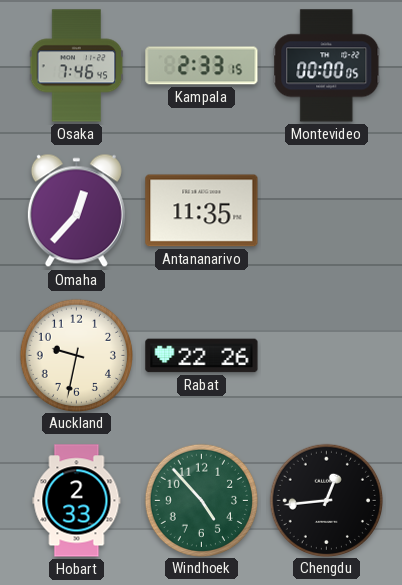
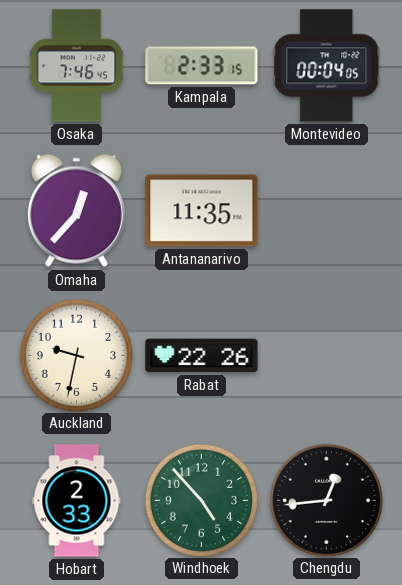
Montevideo: 00:00 -> 00:04
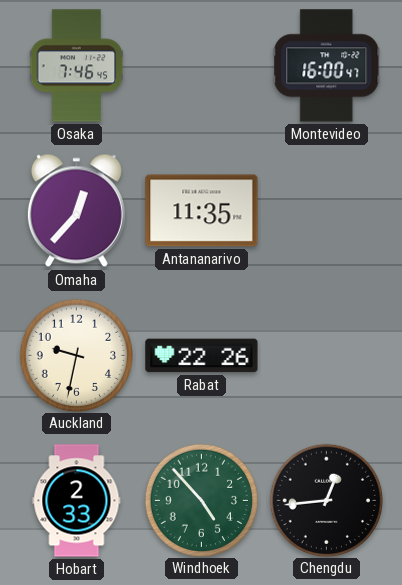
Kampala: 2:33 -> none
Montevideo: 00:04 -> 16:00
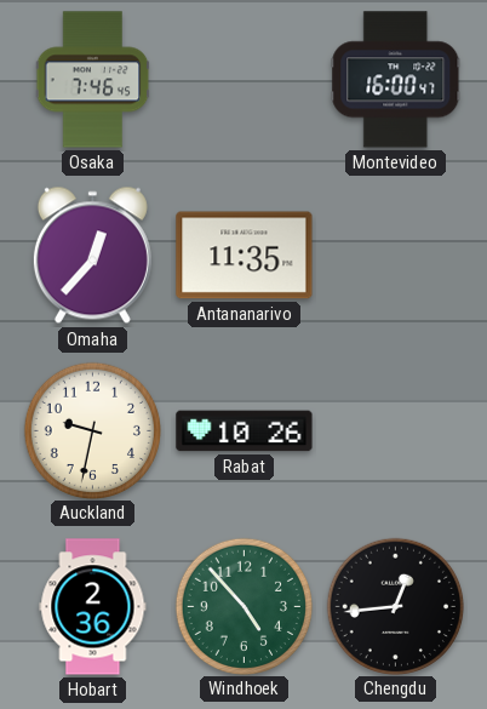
Rabat: 22:26 -> 10:26
Hobart: 2:33 -> 2:36
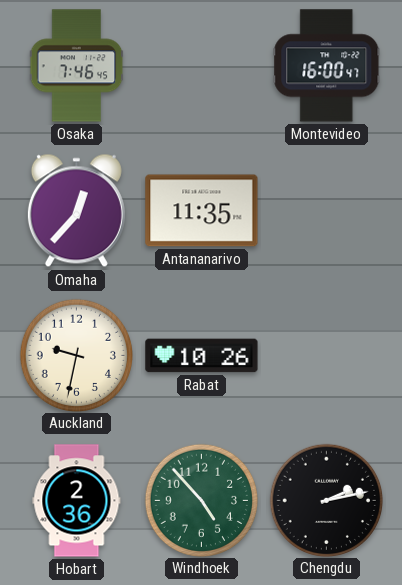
Chengdu: 12:44 -> 2:13
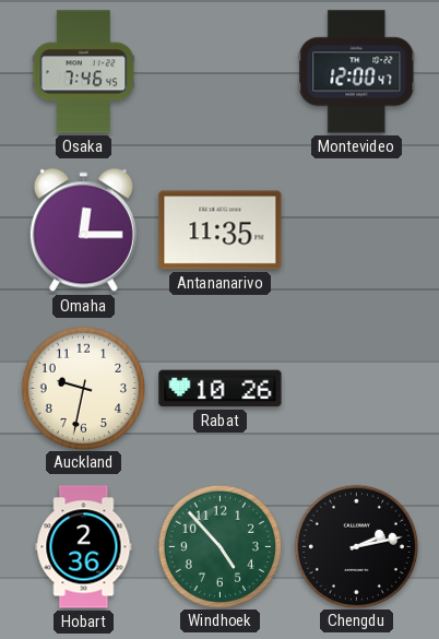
Montevideo: 16:00 -> 12:00
Omaha: 12:37 -> 12:15
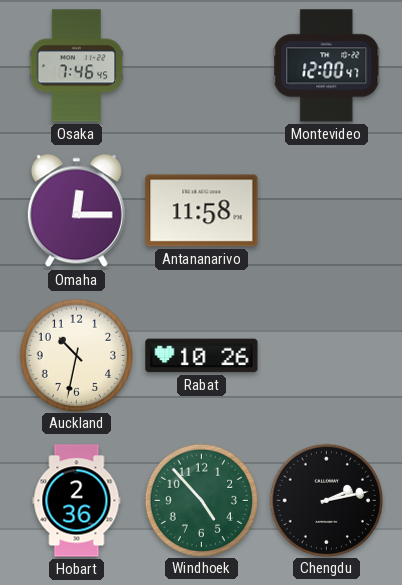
Antananarivo: 11:35 -> 11:58
Auckland: 9:32 -> 10:32
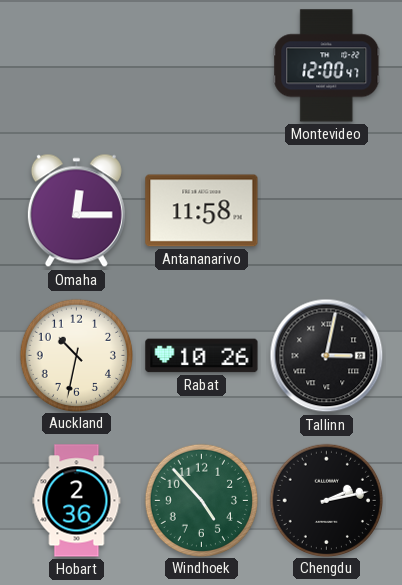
Osaka: 7:46 -> none
Tallinn: none -> 3:02
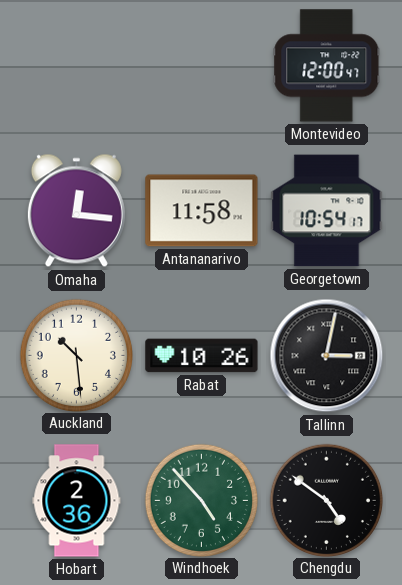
Omaha: 12:15 -> 12:16
Georgetown: none -> 10:54
Auckland: 10:32 -> 10:29
Chengdu: 2:13 -> 4:51
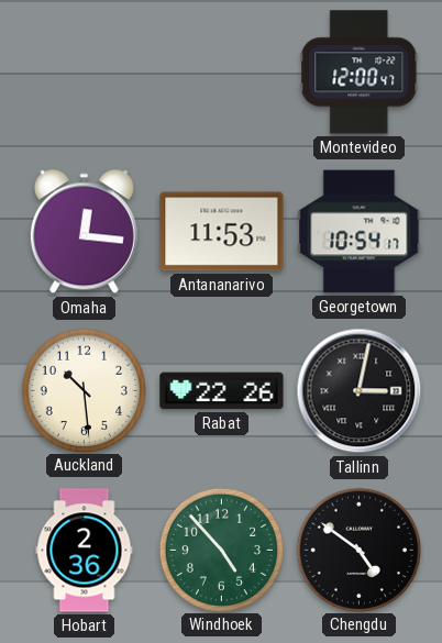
Antananarivo: 11:58 -> 11:53
Rabat: 10:26 -> 22:26
